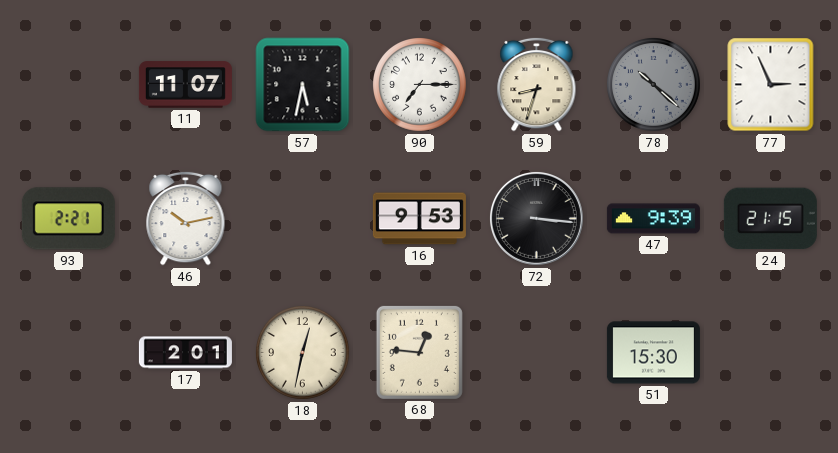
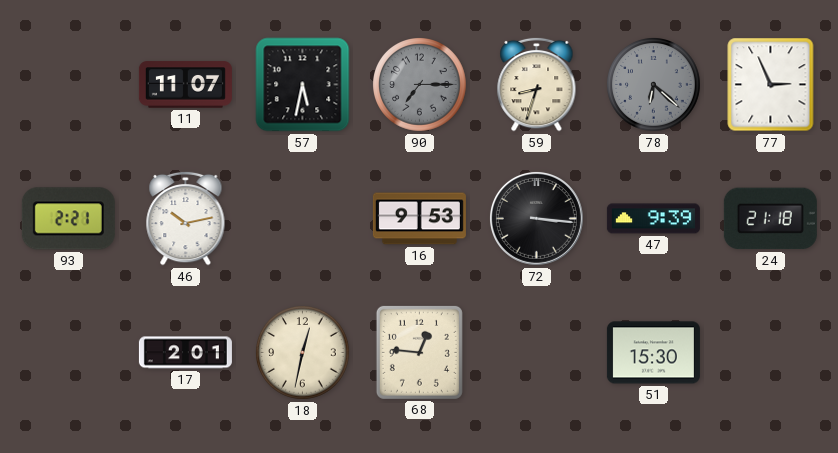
90 dial: white -> grey
78: 10:22 -> 6:22
24: 21:15 -> 21:18
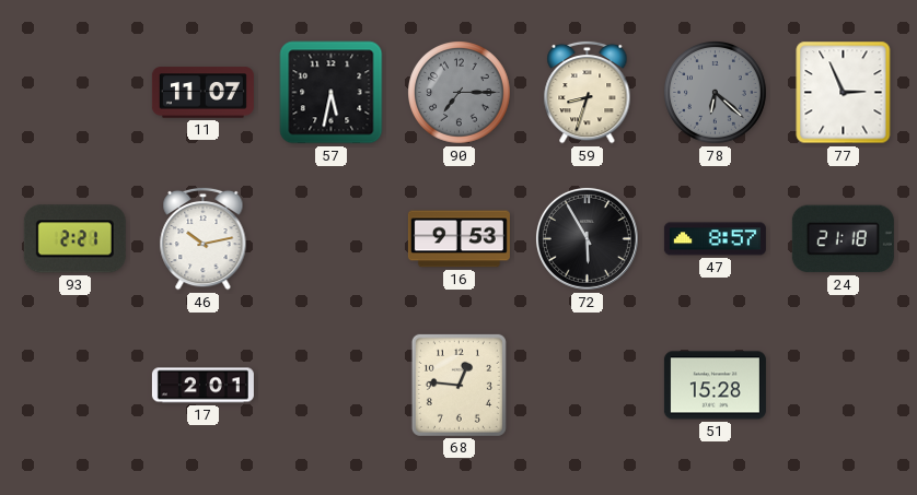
72: 3:16 -> 5:55
47: 9:39 -> 8:57
18: 12:32 -> none
51: 15:30 -> 15:28
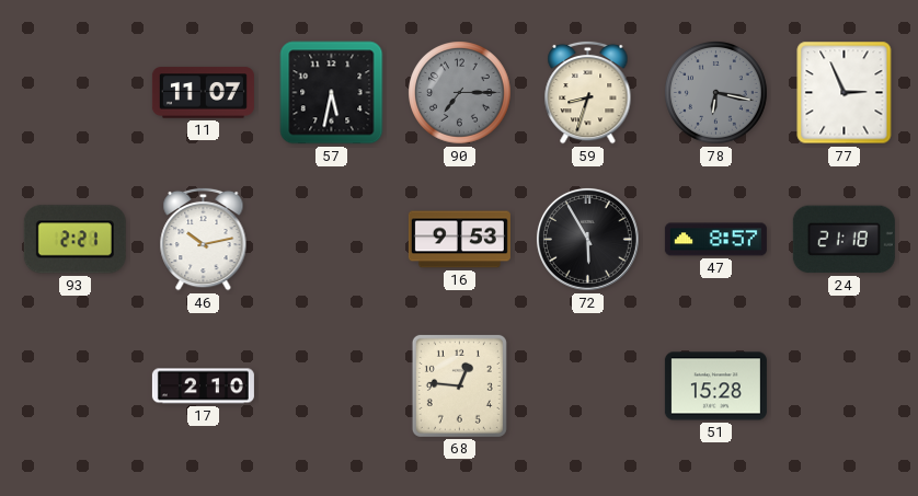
78: 6:22 -> 6:17
17: 2:01 -> 2:10
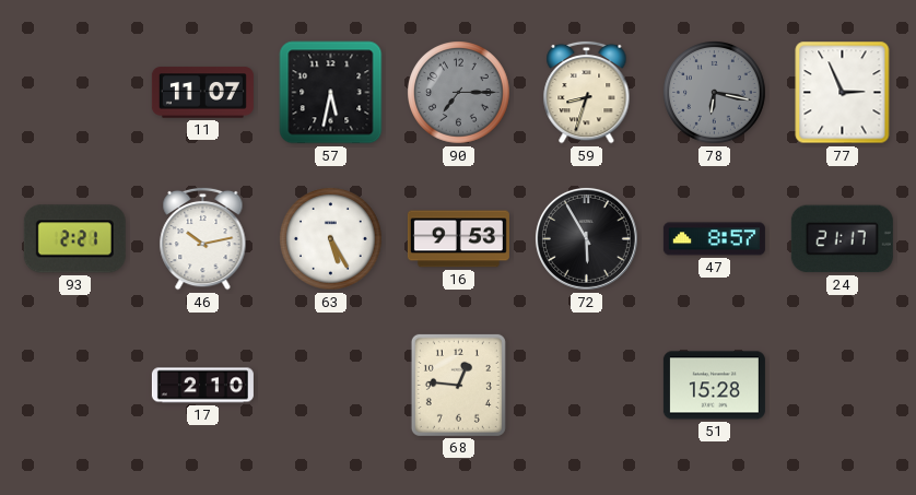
63: none -> 5:25
24: 21:18 -> 21:17
